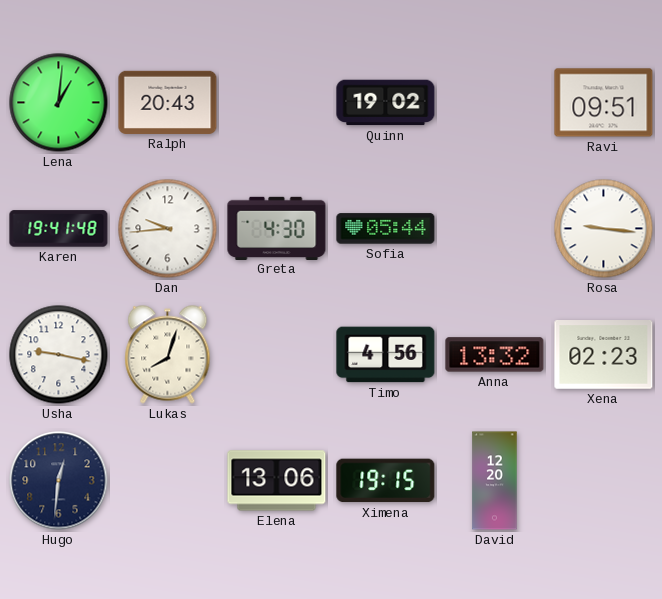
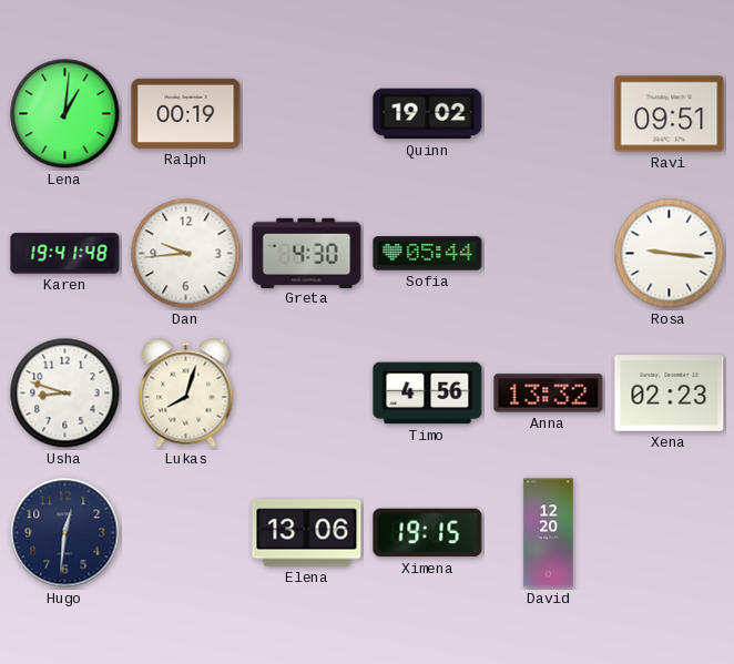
Ralph: 20:43 -> 00:19
Usha: 9:17 -> 8:48
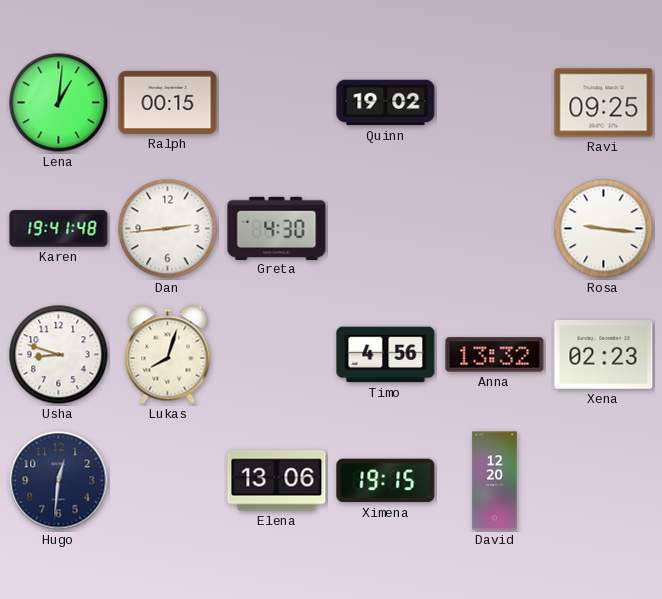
Ralph: 00:19 -> 00:15
Ravi: 09:51 -> 09:25
Dan: 9:44 -> 2:44
Sofia: 05:44 -> none
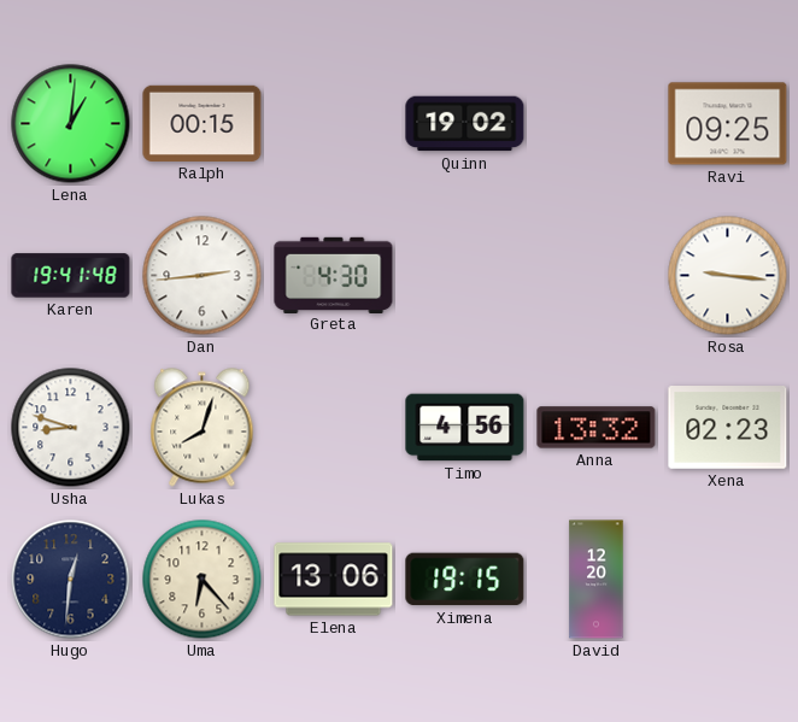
Uma: none -> 6:23
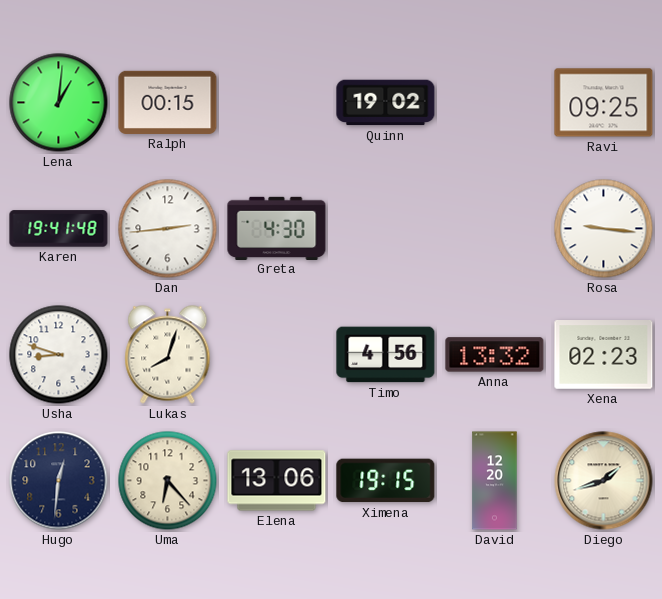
Diego: none -> 1:42
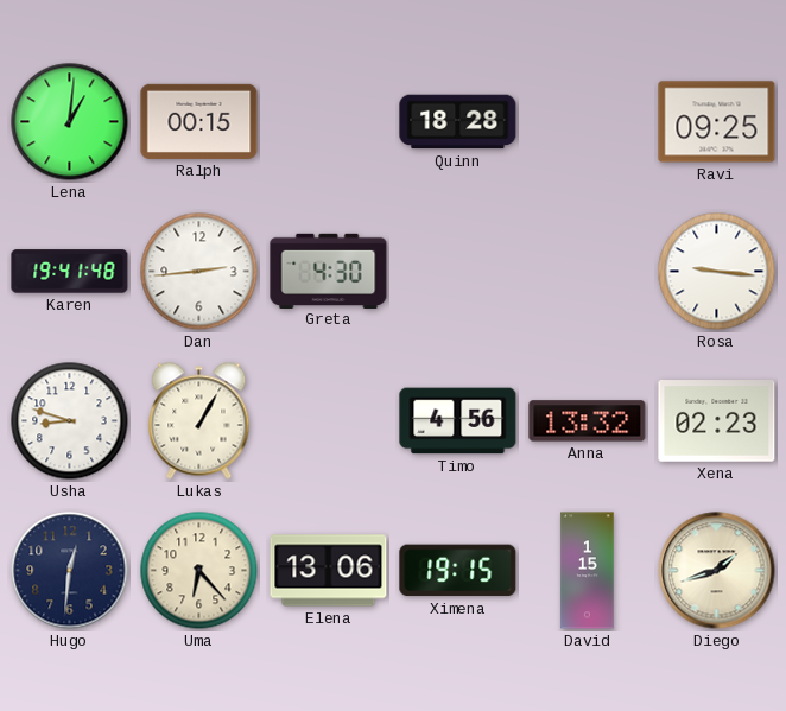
Quinn: 19:02 -> 18:28
Lukas: 8:03 -> 1:05
David: 12:20 -> 1:15
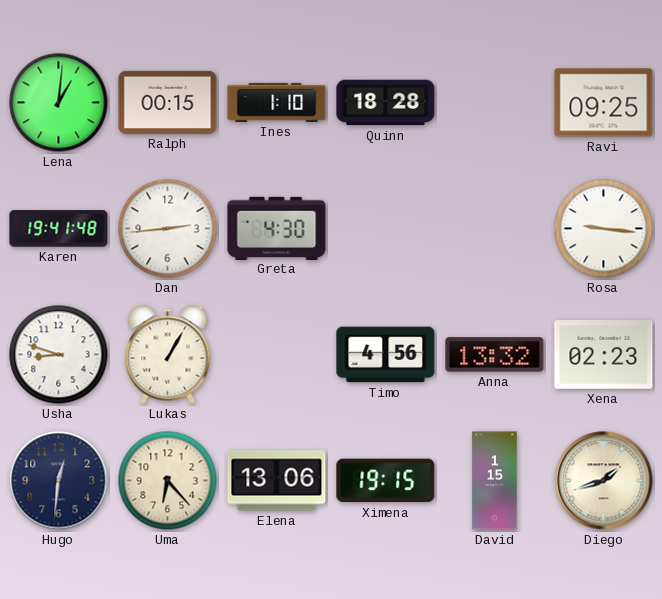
Ines: none -> 1:10
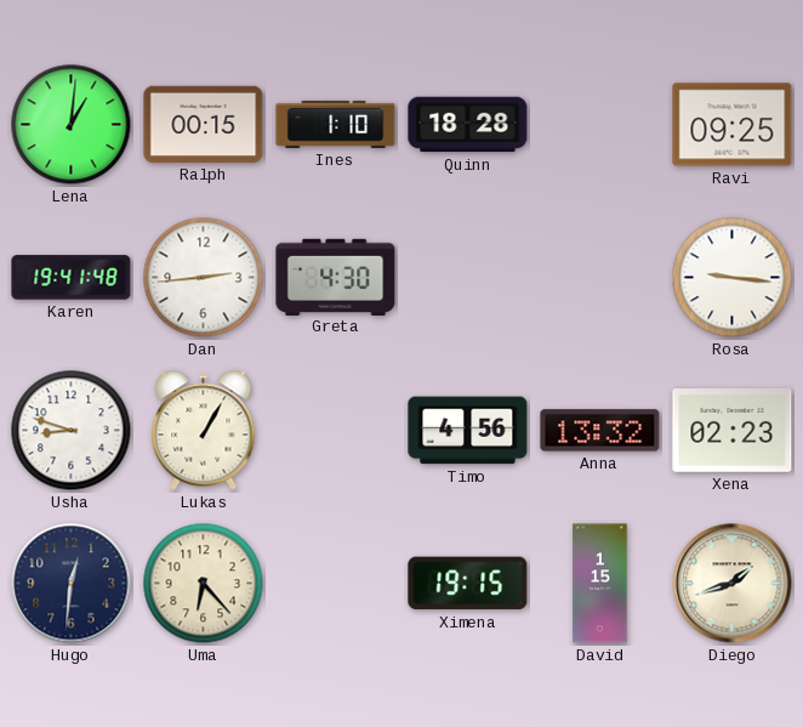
Elena: 13:06 -> none
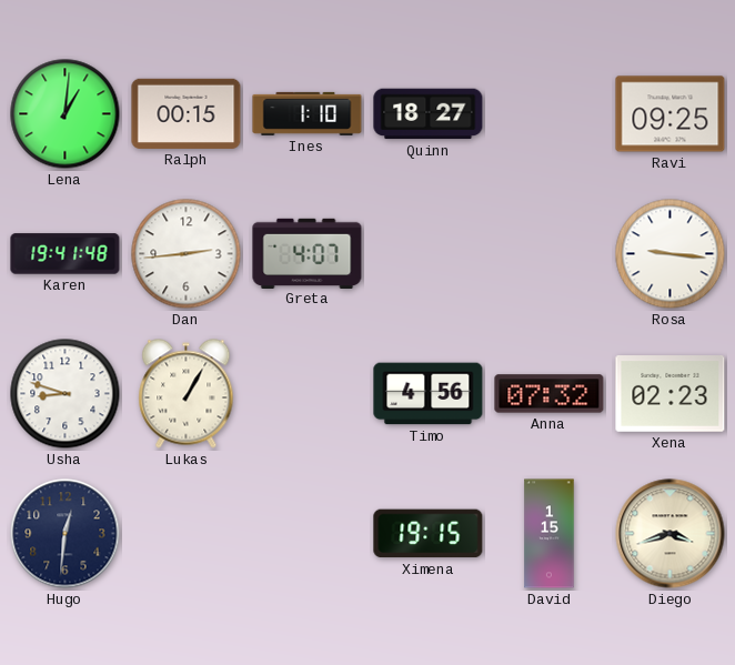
Quinn: 18:28 -> 18:27
Greta: 4:30 -> 4:07
Anna: 13:32 -> 07:32
Uma: 6:23 -> none
Diego: 1:42 -> 3:42
